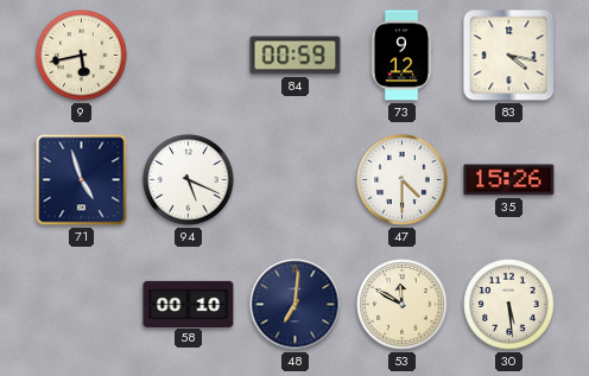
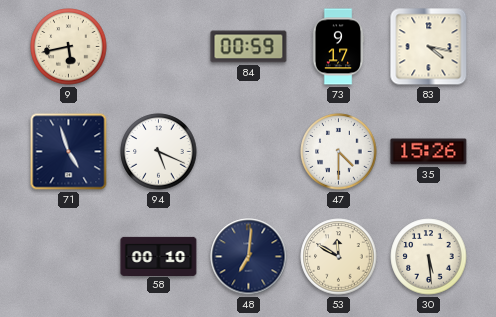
73: 9:12 -> 9:17
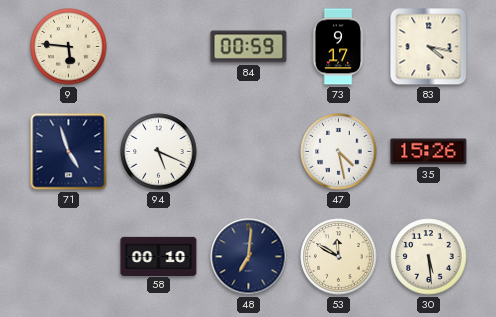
9: 5:43 -> 5:46
47: 4:30 -> 4:28
